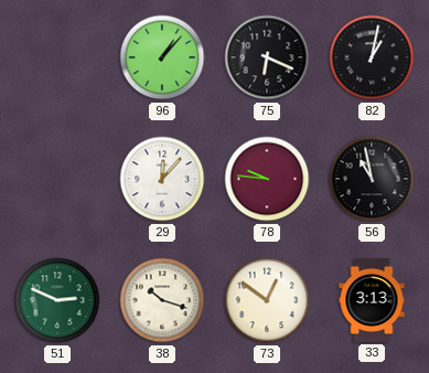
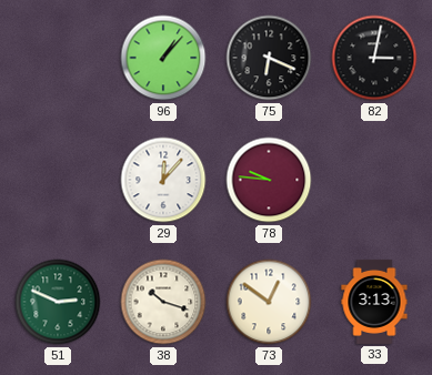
82: 1:02 -> 3:02
56: 10:58 -> none
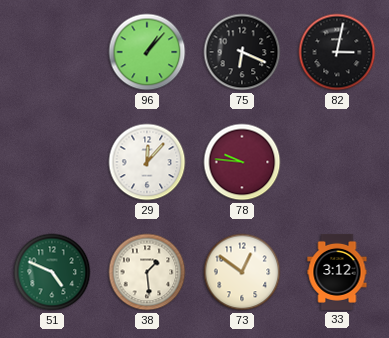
51: 2:49 -> 4:49
38: 10:18 -> 1:29
33: 3:13 -> 3:12
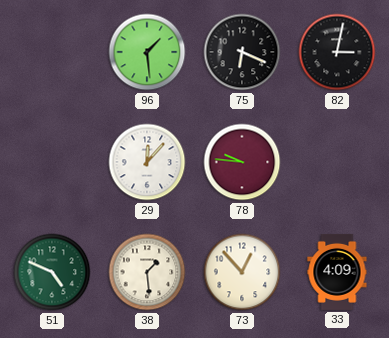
96: 1:07 -> 1:29
73: 12:51 -> 12:53
33: 3:12 -> 4:09
